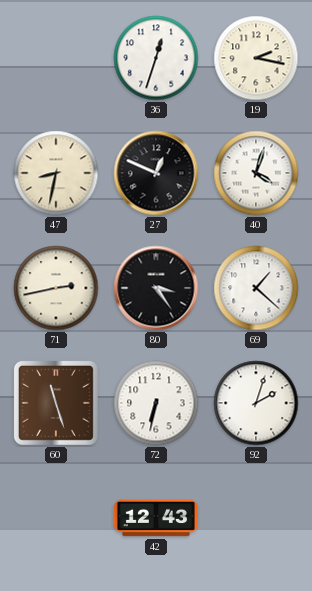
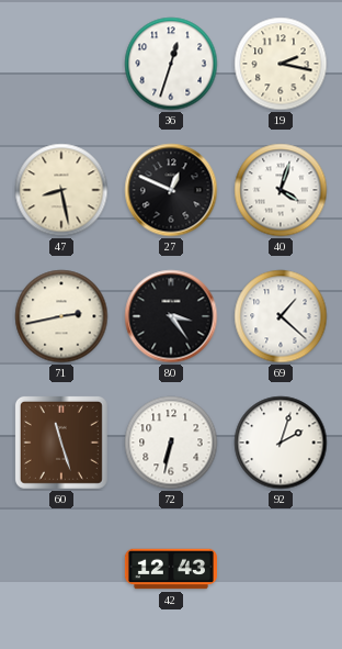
47: 8:32 -> 8:28
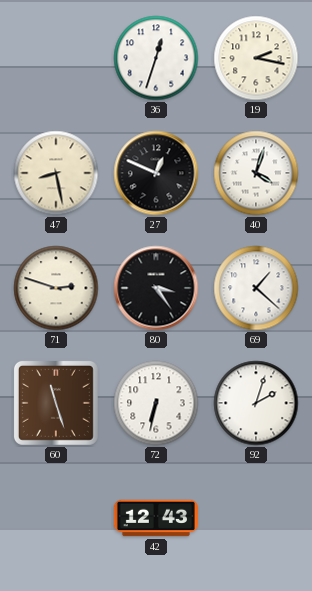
71: 2:43 -> 2:48
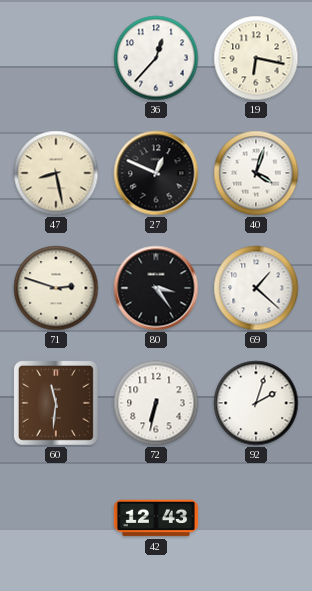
36: 12:33 -> 12:37
19: 2:17 -> 6:17
60: 11:27 -> 11:31
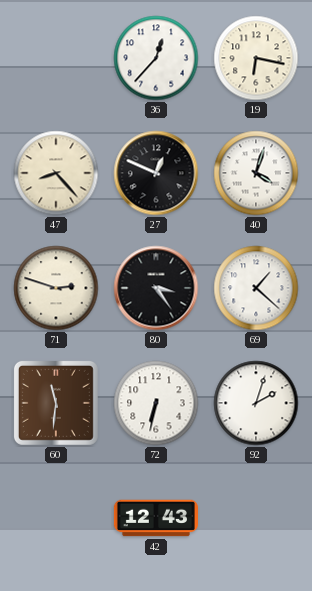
47: 8:28 -> 8:23
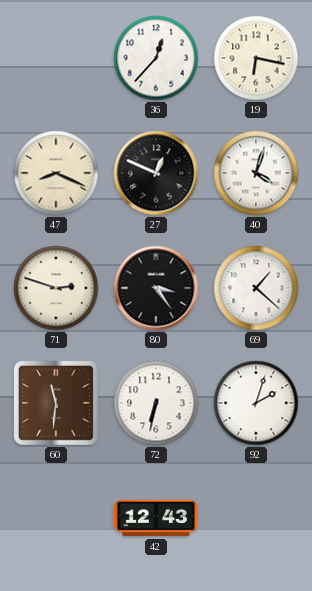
47: 8:23 -> 8:19
